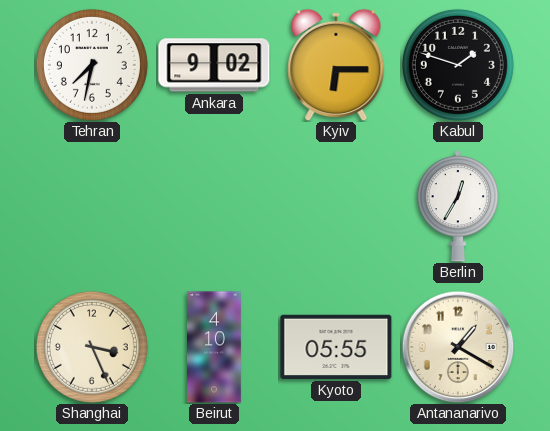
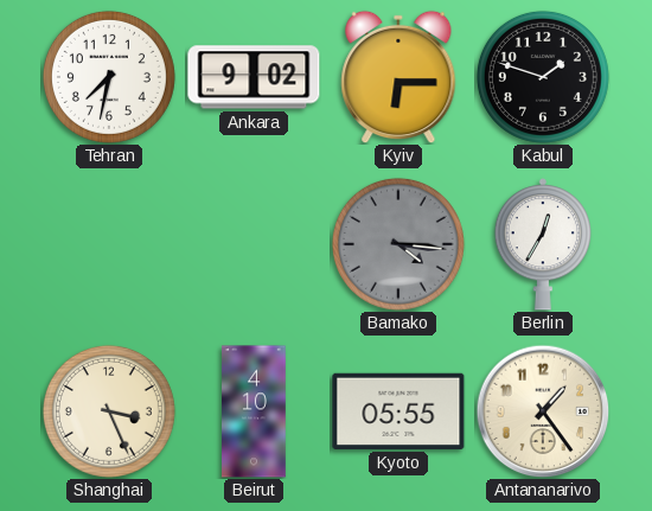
Bamako: none -> 4:16
Antananarivo: 1:20 -> 1:24
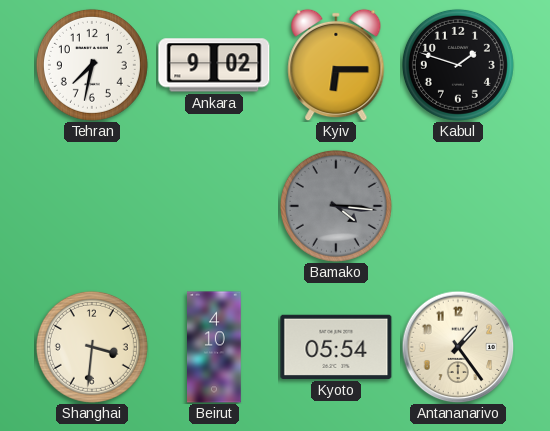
Berlin: 12:35 -> none
Shanghai: 3:26 -> 3:31
Kyoto: 05:55 -> 05:54
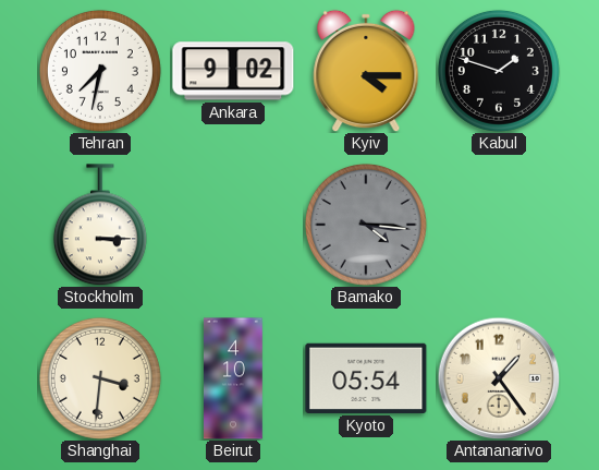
Kyiv: 6:15 -> 4:15
Stockholm: none -> 3:15
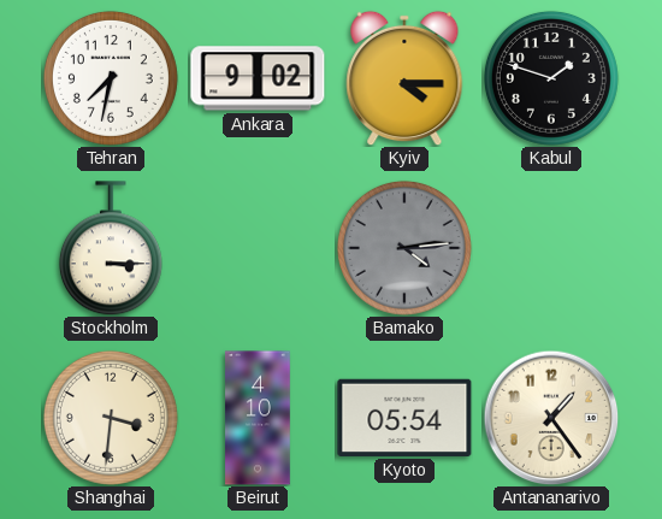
Bamako: 4:16 -> 4:14
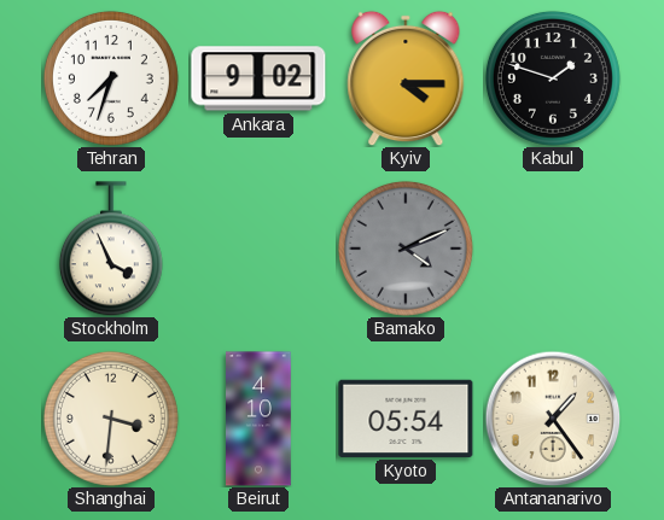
Tehran: 7:32 -> 7:33
Stockholm: 3:15 -> 3:56
Bamako: 4:14 -> 4:11
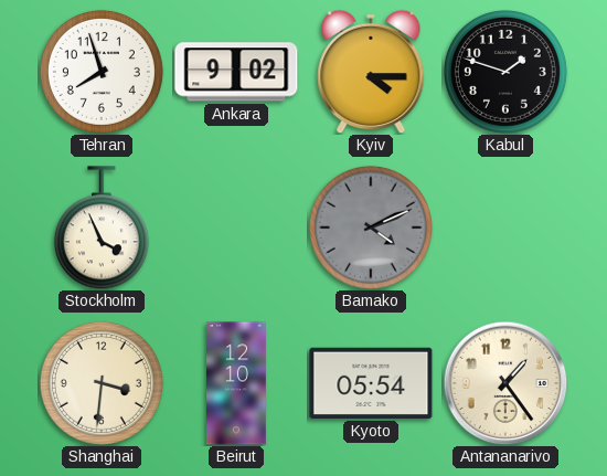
Tehran: 7:33 -> 7:57
Beirut: 4:10 -> 12:10
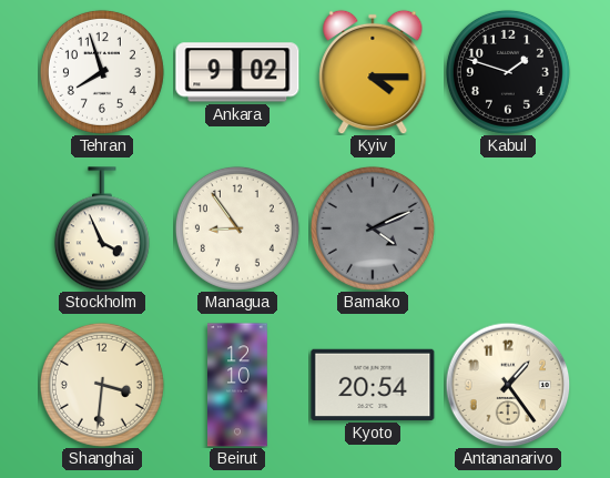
Managua: none -> 8:54
Kyoto: 05:54 -> 20:54
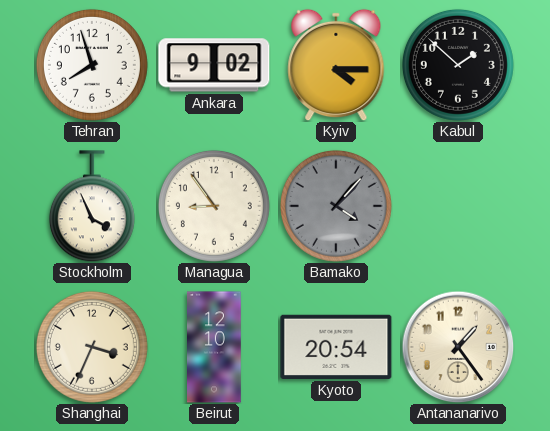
Kabul: 1:48 -> 1:52
Bamako: 4:11 -> 4:07
Shanghai: 3:31 -> 3:34
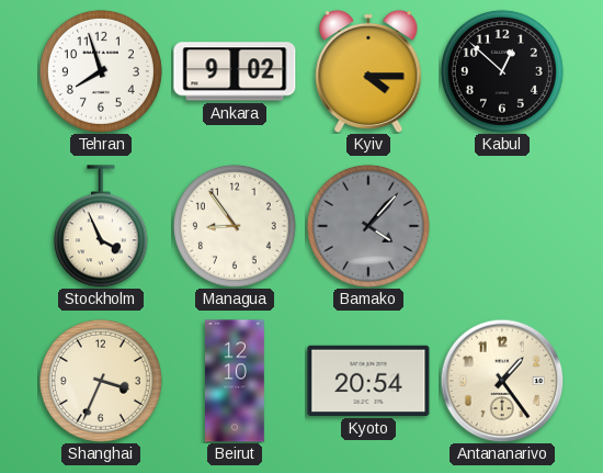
Kabul: 1:52 -> 12:52
